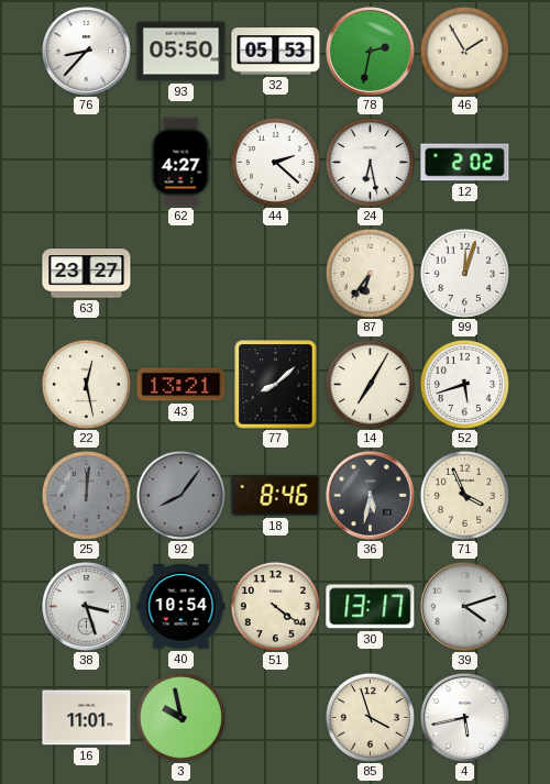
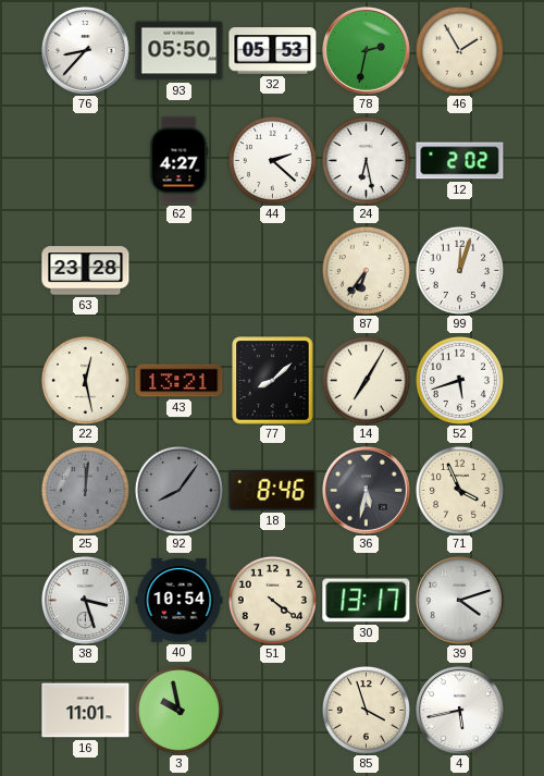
63: 23:27 -> 23:28
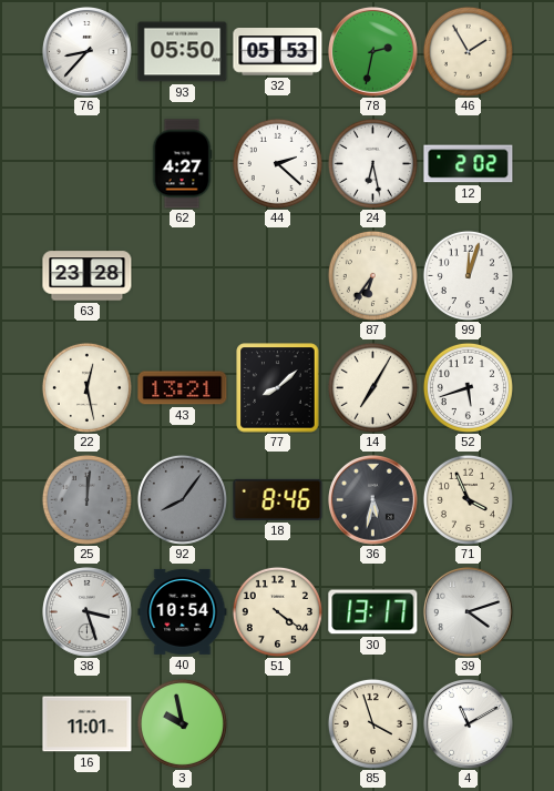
4: 5:43 -> 11:10
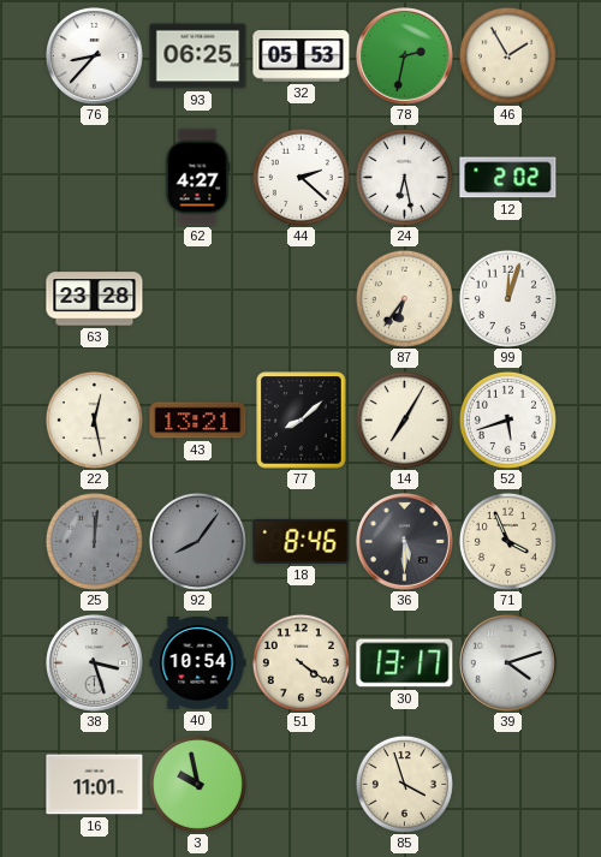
93: 05:50 -> 06:25
36: 5:32 -> 5:30
4: 11:10 -> none
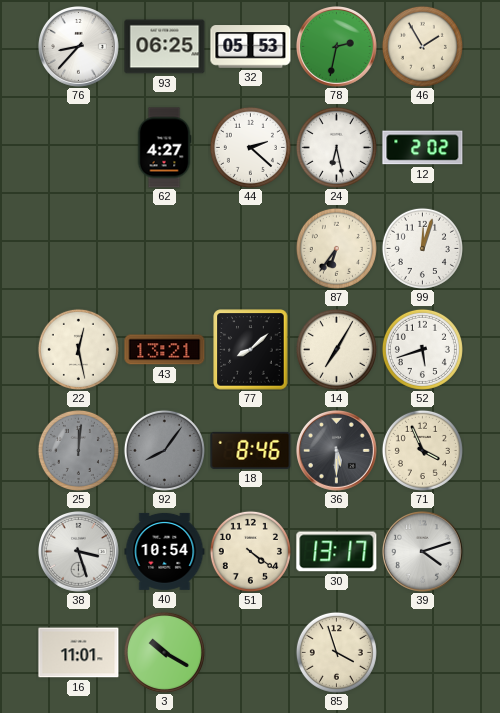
63: 23:28 -> none
3: 9:58 -> 10:20
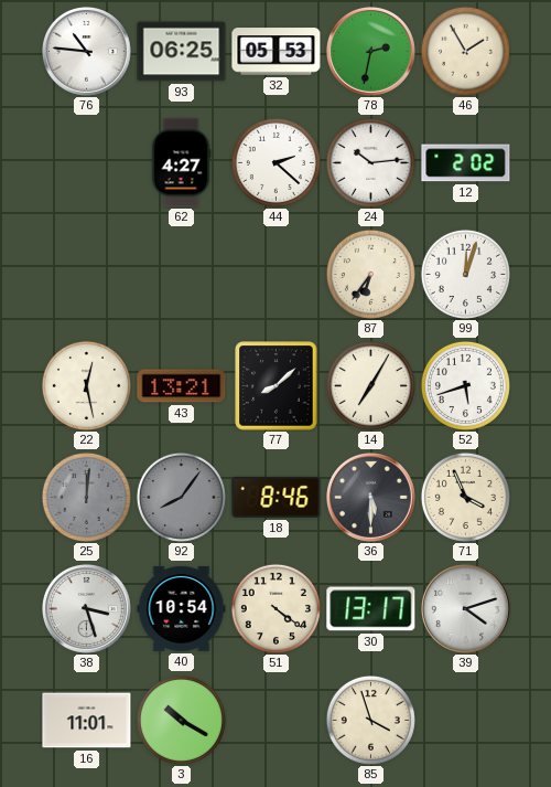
76: 8:37 -> 10:46
24: 6:28 -> 10:14
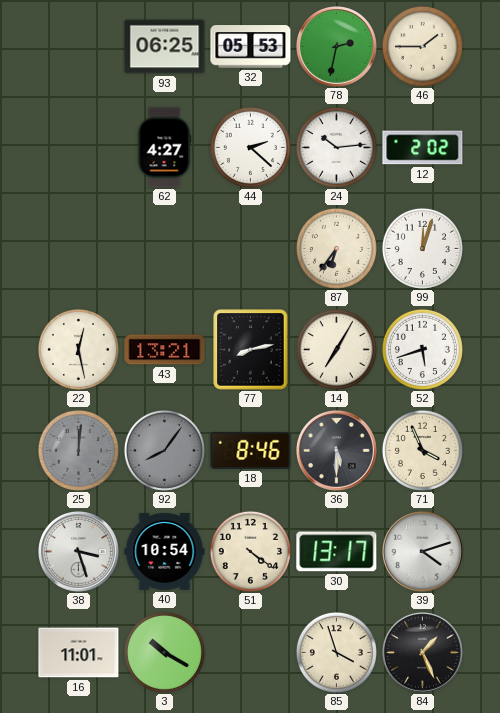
76: 10:46 -> none
46: 1:55 -> 1:45
77: 8:08 -> 8:13
84: none -> 1:26
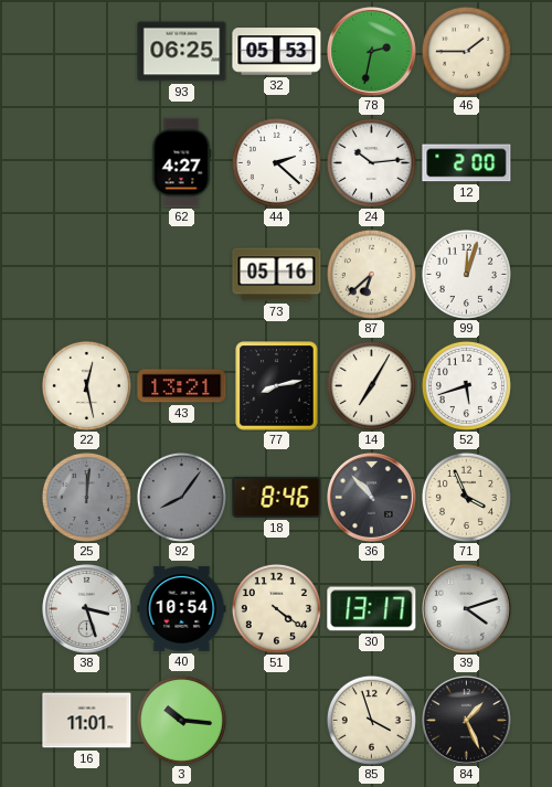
12: 2:02 -> 2:00
73: none -> 05:16
87: 6:36 -> 6:38
36: 5:30 -> 10:53
3: 10:20 -> 10:16
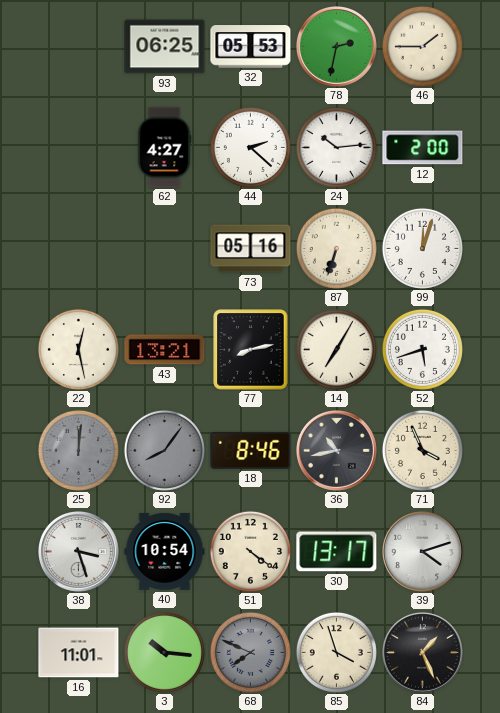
87: 6:38 -> 6:33
36: 10:53 -> 10:43
68: none -> 7:49
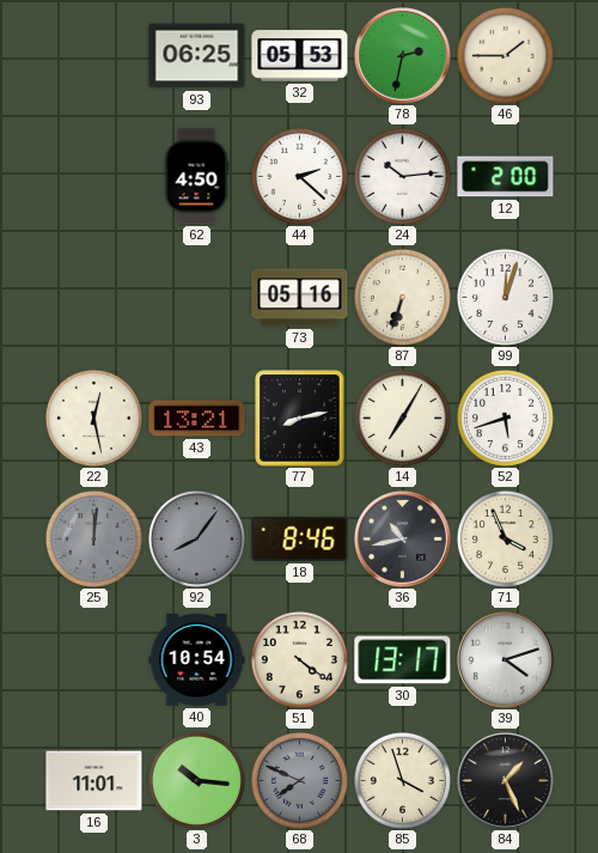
62: 4:27 -> 4:50
38: 3:27 -> none
